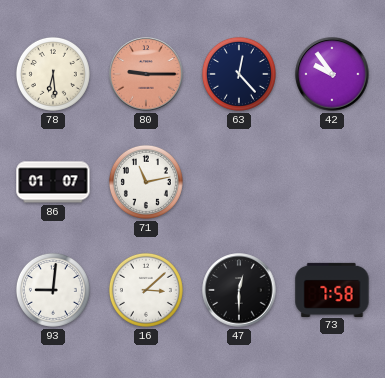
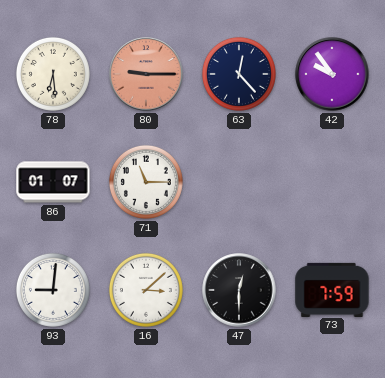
71: 11:13 -> 11:15
73: 7:58 -> 7:59
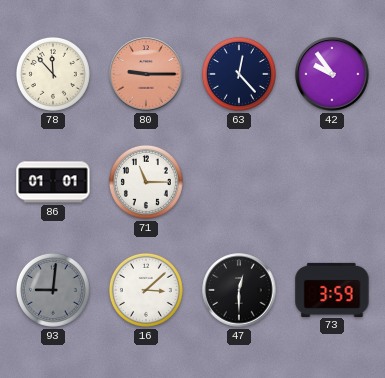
78: 6:29 -> 11:53
86: 01:07 -> 01:01
93 dial: white -> grey
73: 7:59 -> 3:59
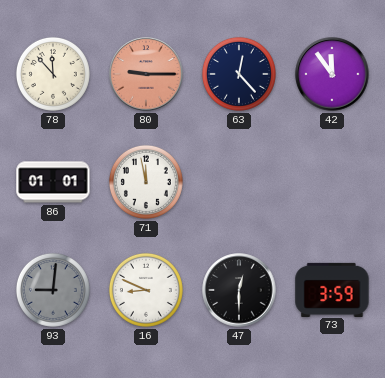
42: 9:54 -> 11:54
71: 11:15 -> 11:58
16: 3:08 -> 8:49
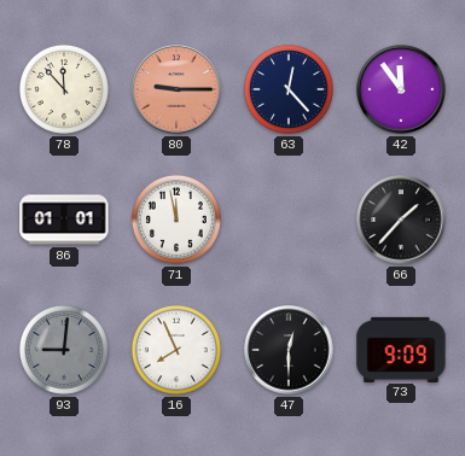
66: none -> 1:37
16: 8:49 -> 7:56
73: 3:59 -> 9:09
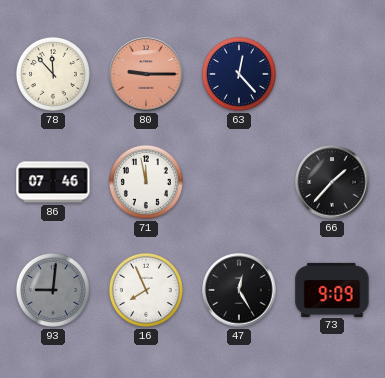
42: 11:54 -> none
86: 01:01 -> 07:46
47: 12:30 -> 12:25
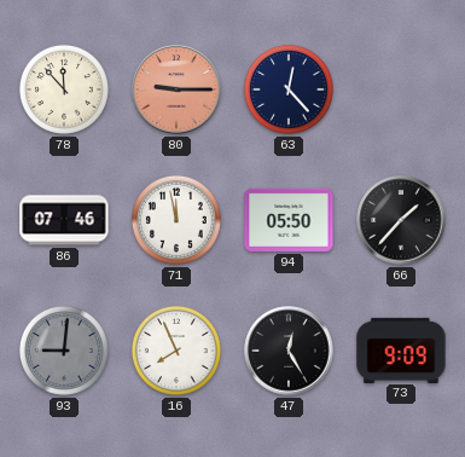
94: none -> 05:50
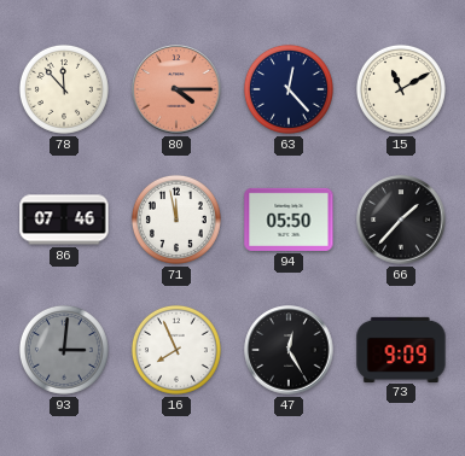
80: 9:15 -> 4:15
15: none -> 11:10
93: 9:01 -> 3:01
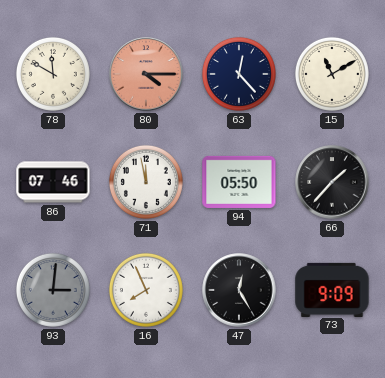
78: 11:53 -> 11:50
